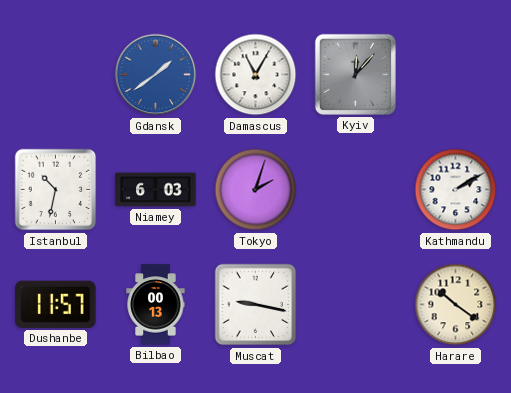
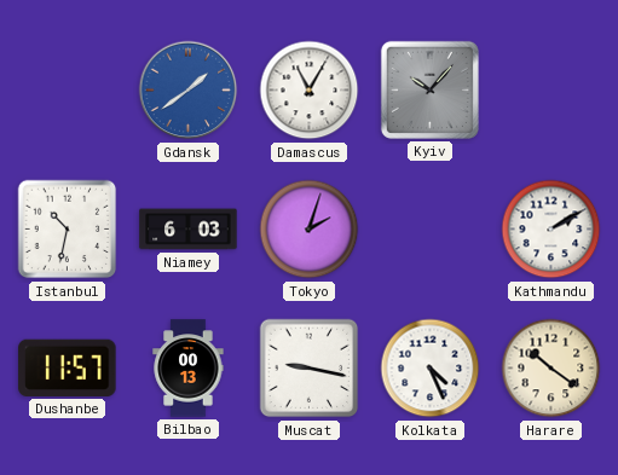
Kyiv: 12:07 -> 10:07
Kolkata: none -> 4:26
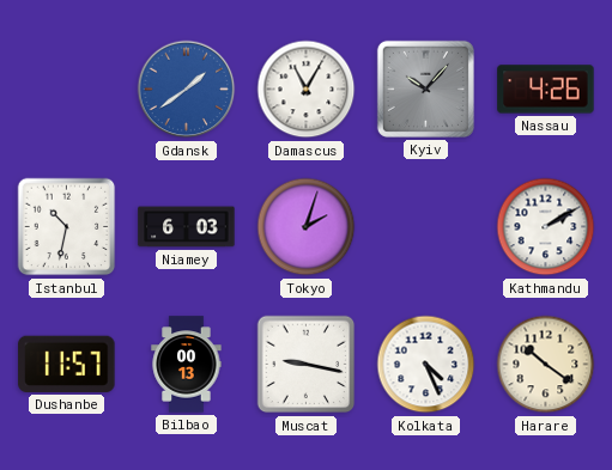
Nassau: none -> 4:26
